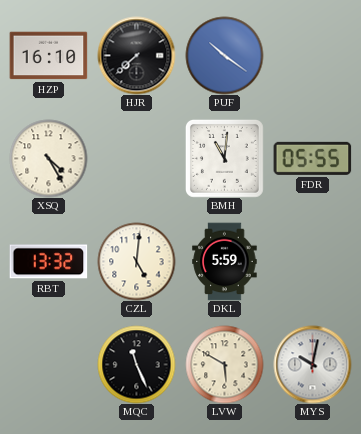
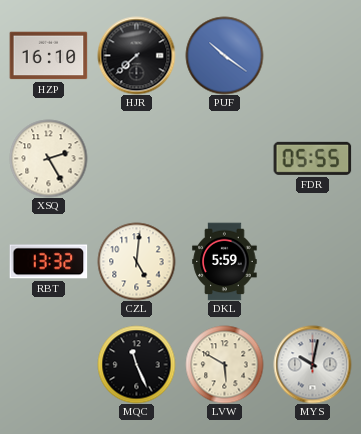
XSQ: 4:25 -> 2:25
BMH: 11:01 -> none
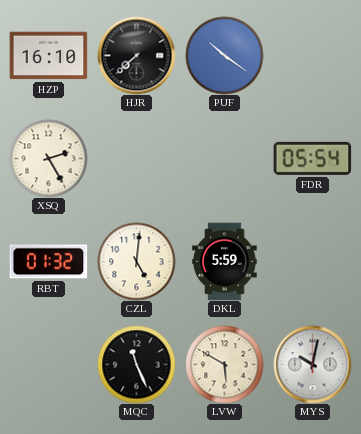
FDR: 05:55 -> 05:54
RBT: 13:32 -> 01:32
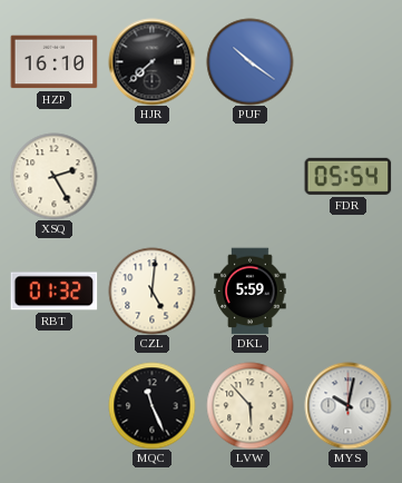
LVW: 5:50 -> 5:53
